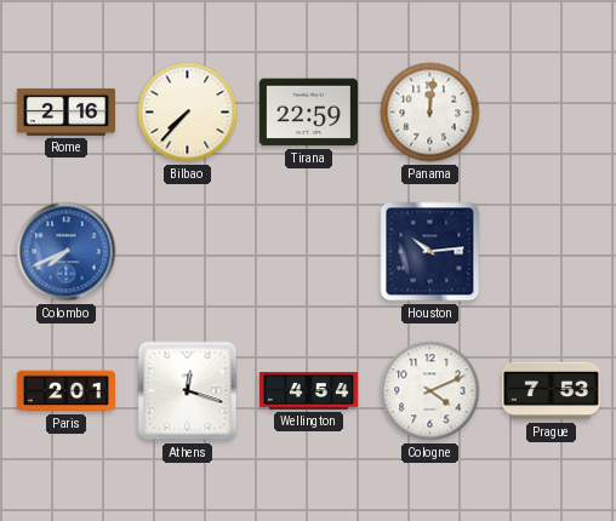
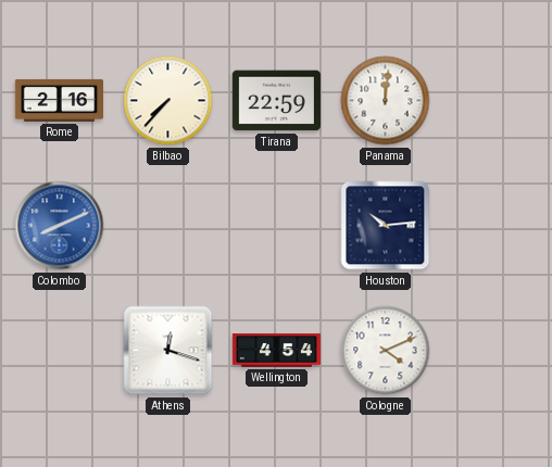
Colombo: 7:41 -> 8:11
Paris: 2:01 -> none
Prague: 7:53 -> none
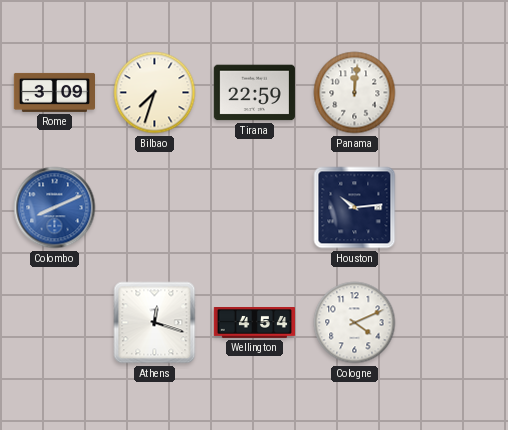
Rome: 2:16 -> 3:09
Bilbao: 7:37 -> 7:33
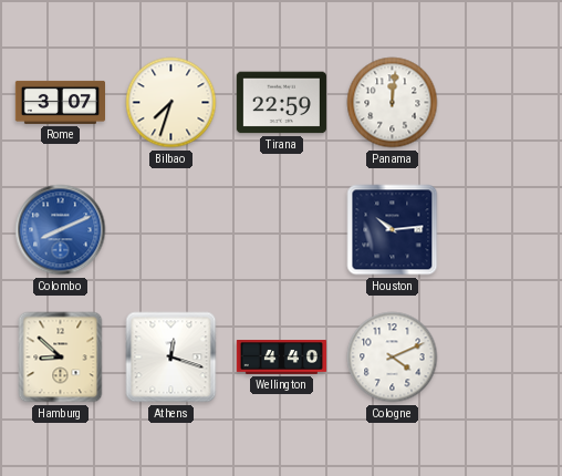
Rome: 3:09 -> 3:07
Hamburg: none -> 8:52
Wellington: 4:54 -> 4:40
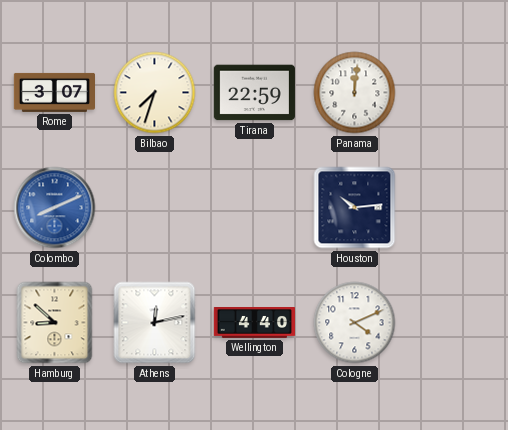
Athens: 12:18 -> 12:13
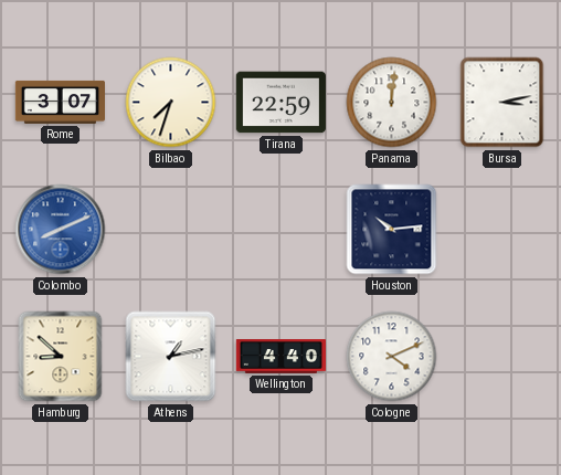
Bursa: none -> 3:13
Athens: 12:13 -> 1:13
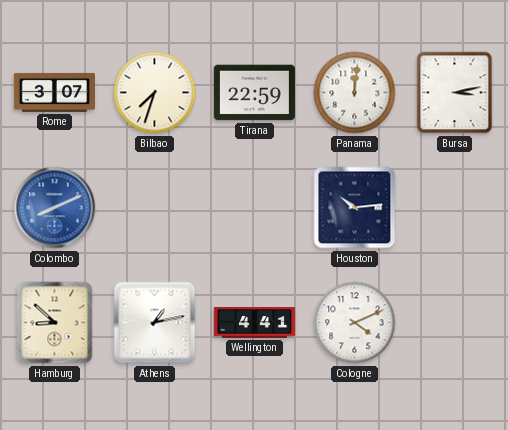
Wellington: 4:40 -> 4:41
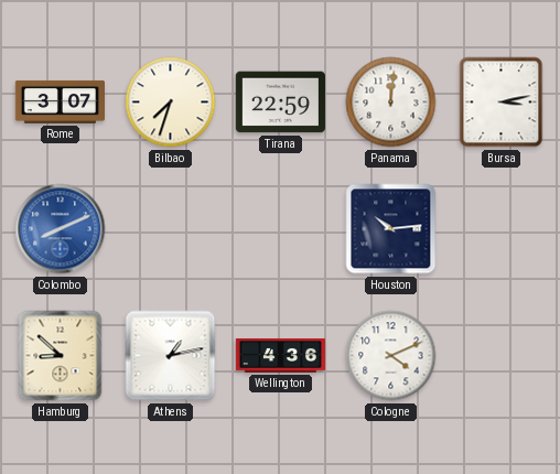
Wellington: 4:41 -> 4:36
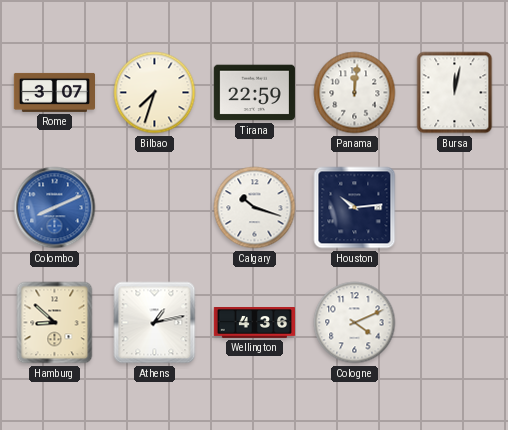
Bursa: 3:13 -> 12:02
Calgary: none -> 10:18
